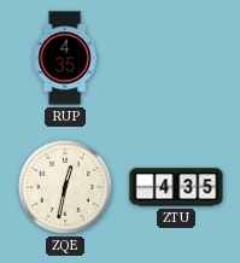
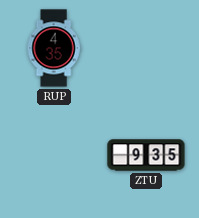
ZQE: 12:32 -> none
ZTU: 4:35 -> 9:35
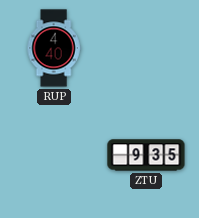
RUP: 4:35 -> 4:40
